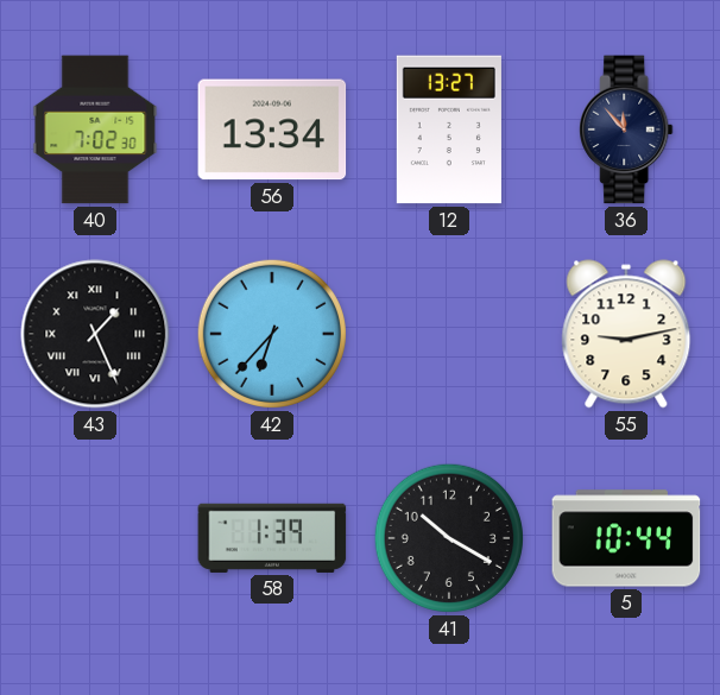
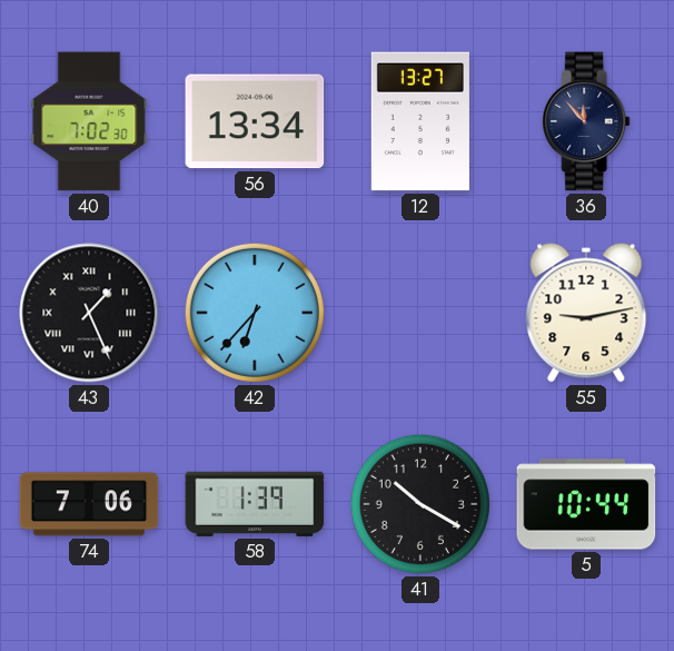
74: none -> 7:06
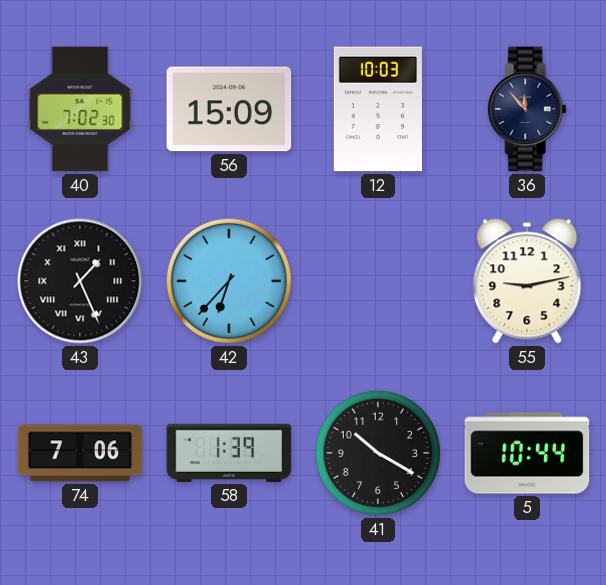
56: 13:34 -> 15:09
12: 13:27 -> 10:03
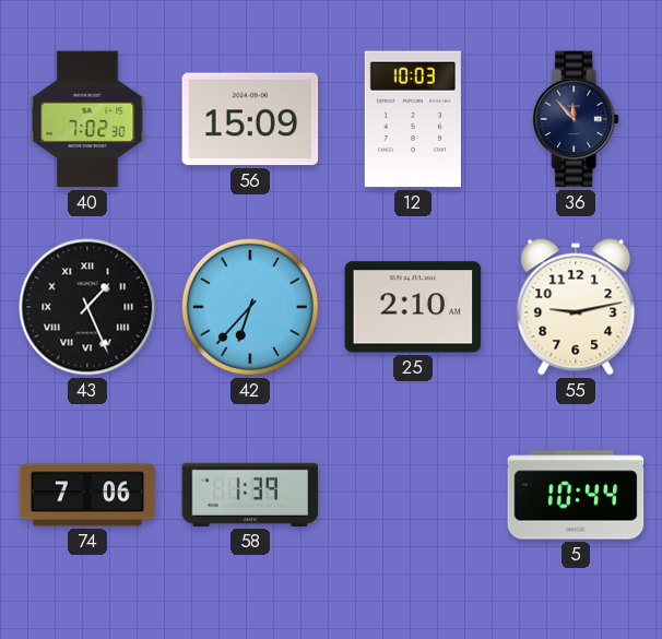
25: none -> 2:10
41: 10:20 -> none
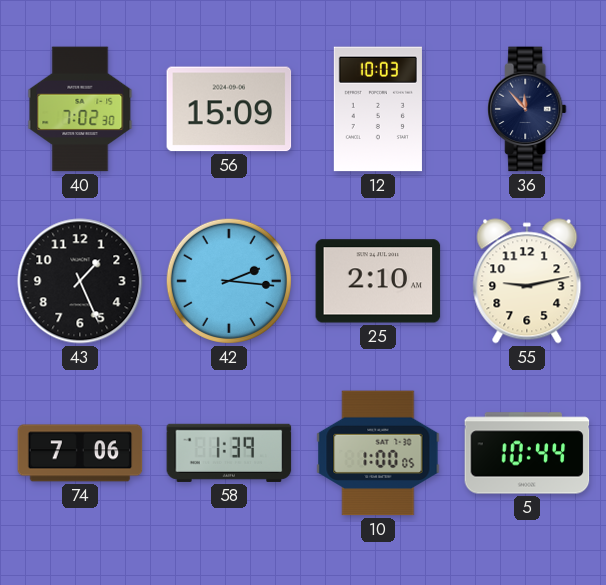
43 numerals: Roman -> Arabic
42: 6:37 -> 2:16
10: none -> 1:00
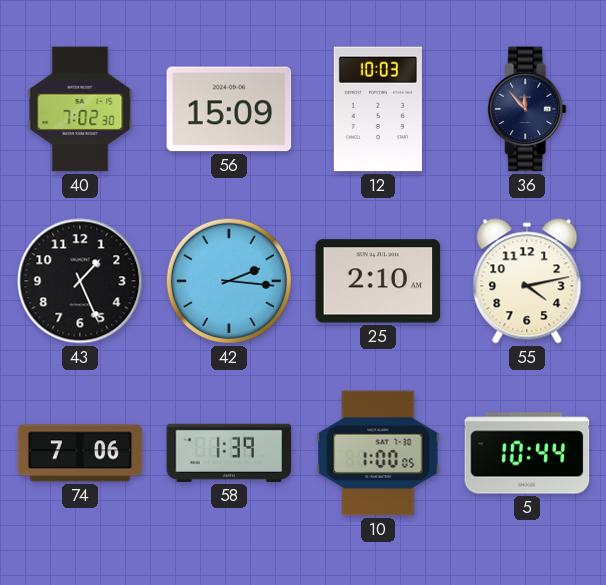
55: 9:13 -> 4:13
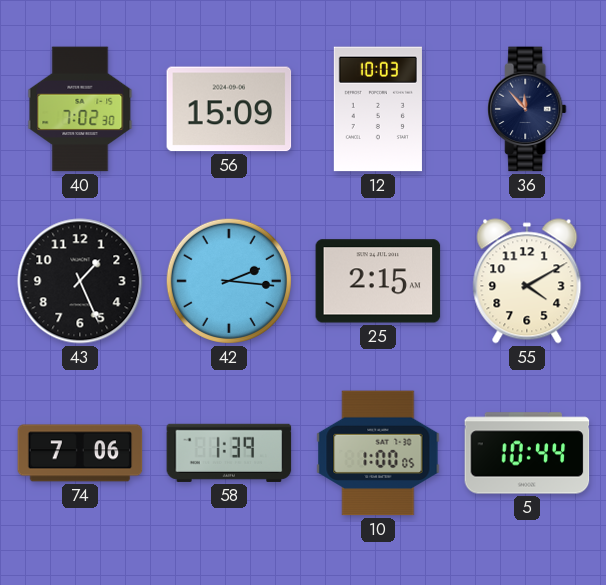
25: 2:10 -> 2:15
55: 4:13 -> 4:10
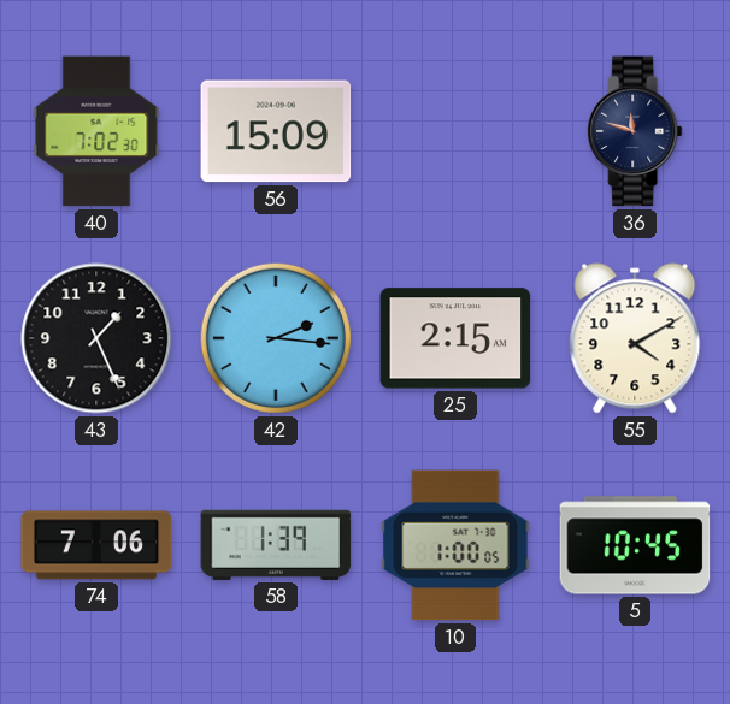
12: 10:03 -> none
36: 11:53 -> 11:48
5: 10:44 -> 10:45
